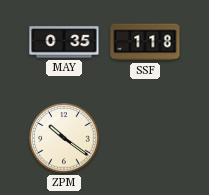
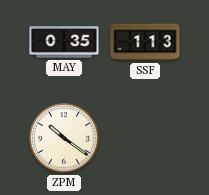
SSF: 1:18 -> 1:13
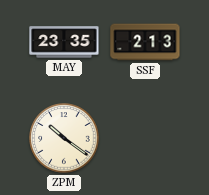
MAY: 0:35 -> 23:35
SSF: 1:13 -> 2:13
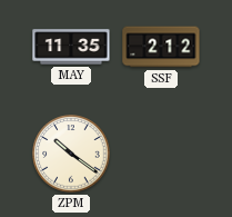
MAY: 23:35 -> 11:35
SSF: 2:13 -> 2:12
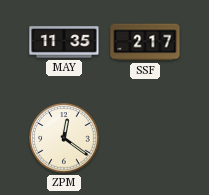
SSF: 2:12 -> 2:17
ZPM: 10:21 -> 12:21
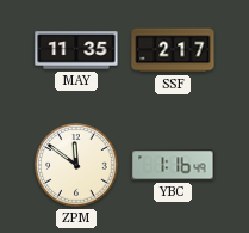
ZPM: 12:21 -> 11:51
YBC: none -> 1:16
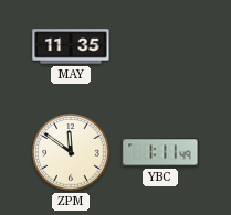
SSF: 2:17 -> none
YBC: 1:16 -> 1:11
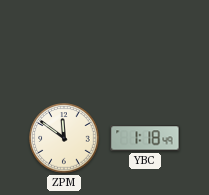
MAY: 11:35 -> none
YBC: 1:11 -> 1:18
